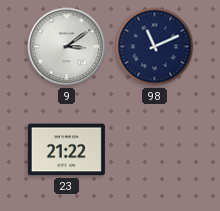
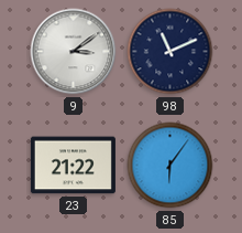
85: none -> 6:06
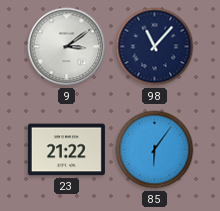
98: 11:11 -> 11:07
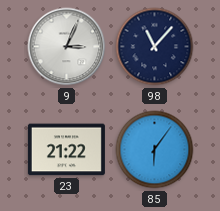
9: 3:09 -> 3:04
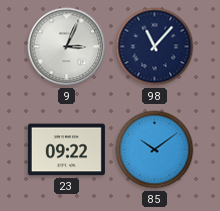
23: 21:22 -> 09:22
85: 6:06 -> 10:09
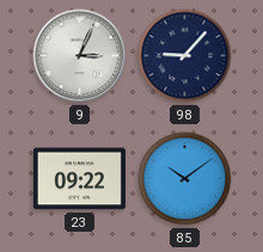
98: 11:07 -> 9:07
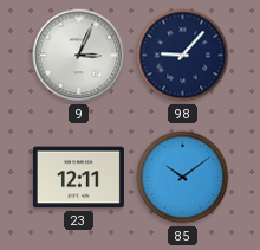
23: 09:22 -> 12:11
